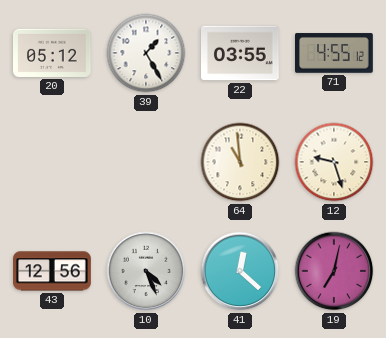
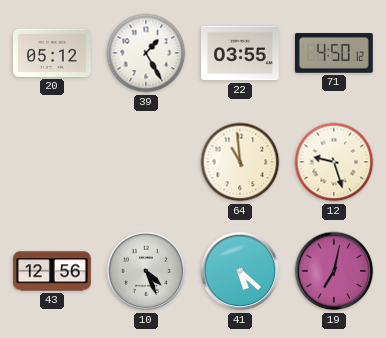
71: 4:55 -> 4:50
41: 12:22 -> 5:22
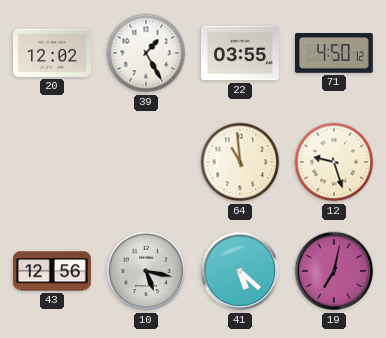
20: 05:12 -> 12:02
10: 4:26 -> 5:17
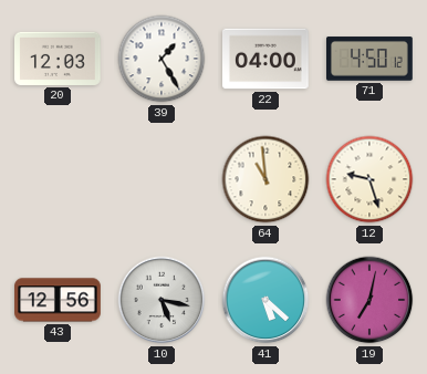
20: 12:02 -> 12:03
22: 03:55 -> 04:00
